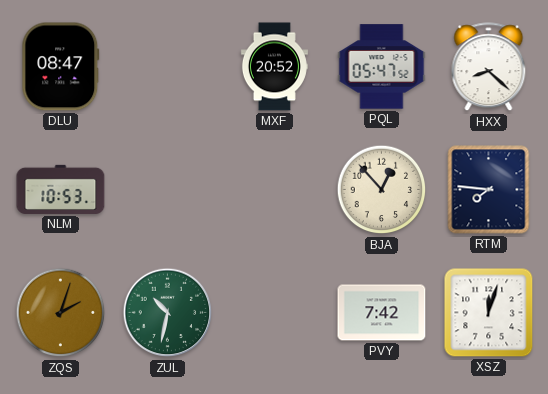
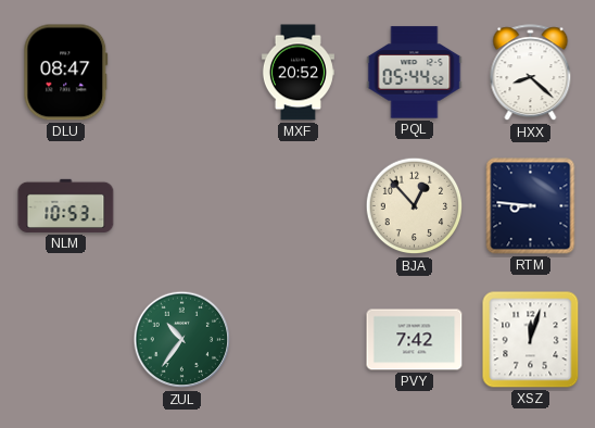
PQL: 05:47 -> 05:44
RTM: 7:46 -> 8:46
ZQS: 2:03 -> none
ZUL: 10:32 -> 10:36
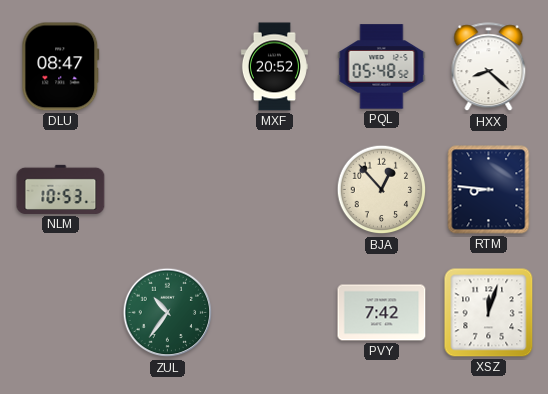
PQL: 05:44 -> 05:48
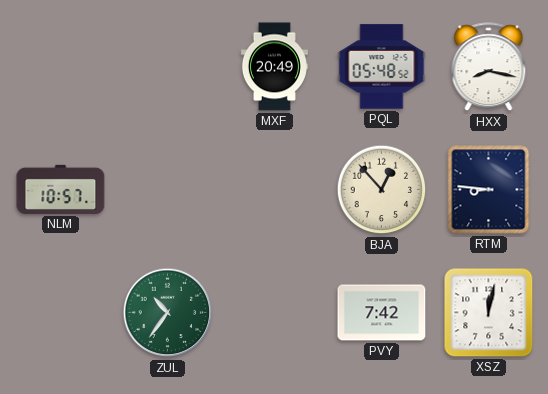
DLU: 08:47 -> none
MXF: 20:52 -> 20:49
HXX: 8:22 -> 8:17
NLM: 10:53 -> 10:57
XSZ: 12:03 -> 12:02
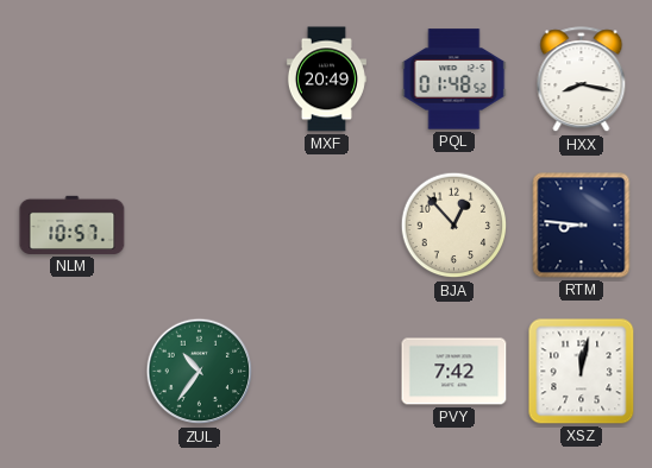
PQL: 05:48 -> 01:48
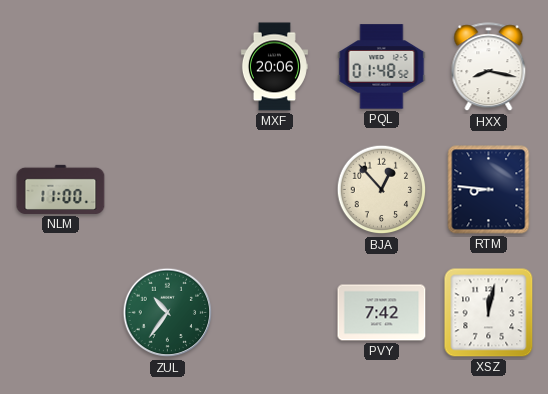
MXF: 20:49 -> 20:06
NLM: 10:57 -> 11:00
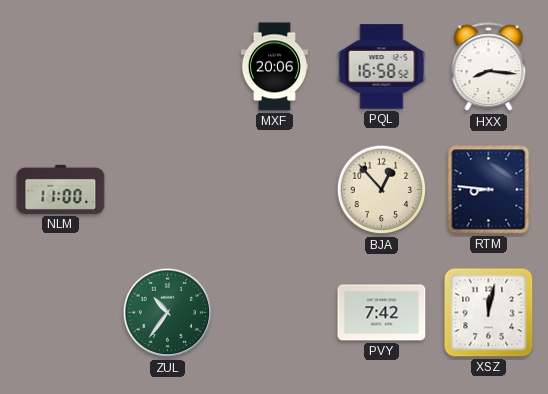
PQL: 01:48 -> 16:58
HXX: 8:17 -> 8:16
